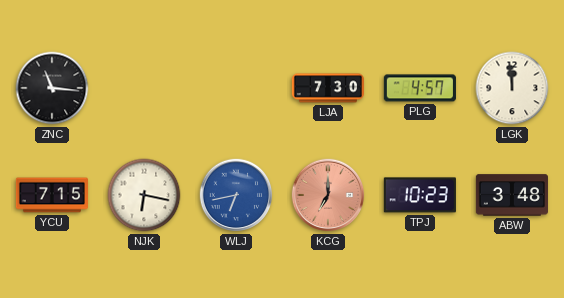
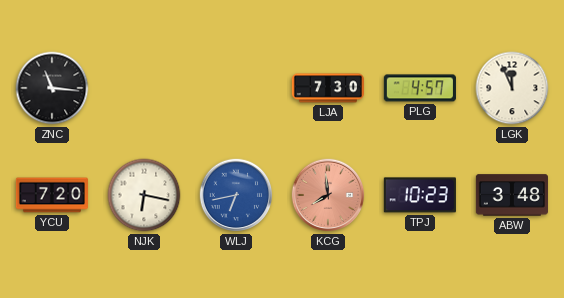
LGK: 11:59 -> 11:56
YCU: 7:15 -> 7:20
KCG: 7:00 -> 7:59
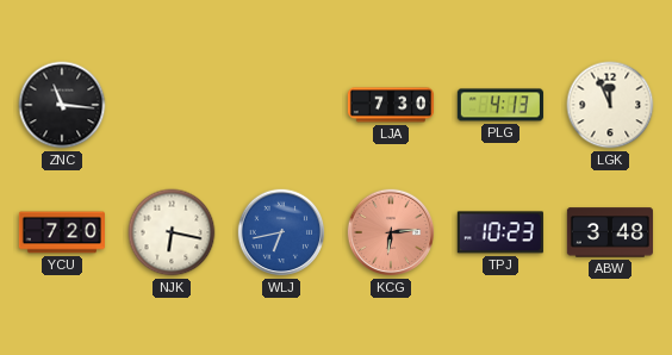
PLG: 4:57 -> 4:13
KCG: 7:59 -> 6:14
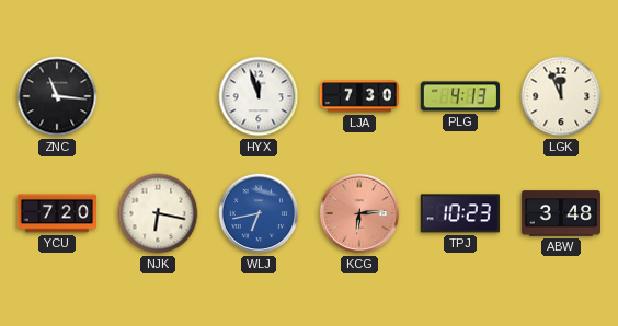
HYX: none -> 11:57
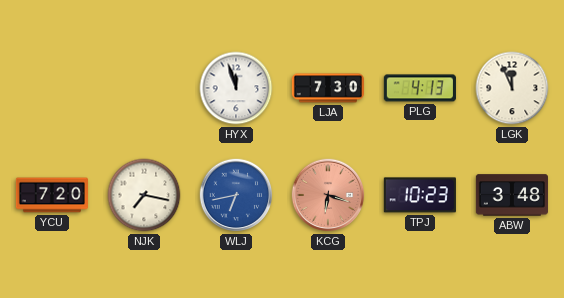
ZNC: 11:16 -> none
NJK: 6:17 -> 7:17
KCG: 6:14 -> 6:18
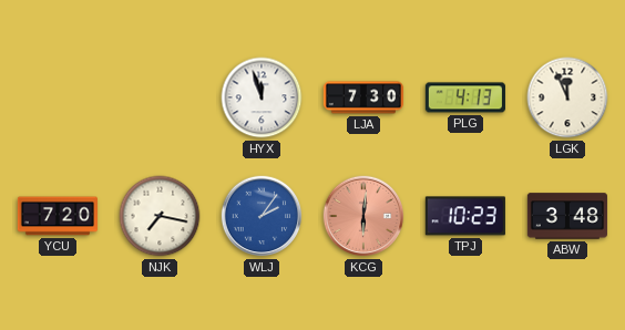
WLJ: 6:43 -> 2:06
KCG: 6:18 -> 6:01
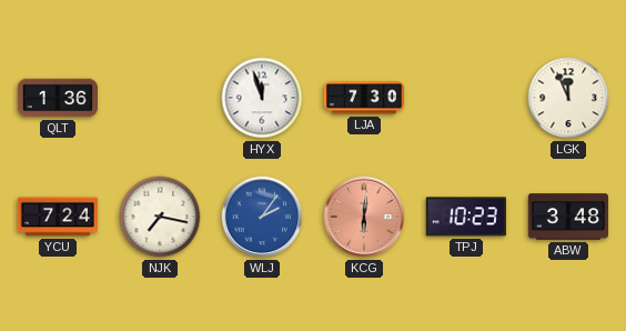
QLT: none -> 1:36
PLG: 4:13 -> none
YCU: 7:20 -> 7:24
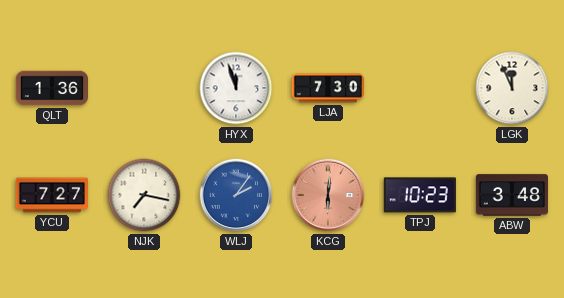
YCU: 7:24 -> 7:27
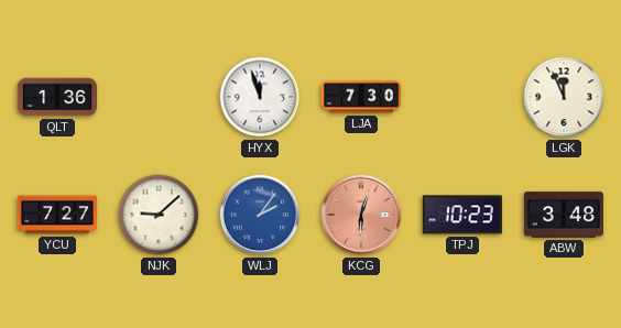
NJK: 7:17 -> 9:08
KCG: 6:01 -> 6:03
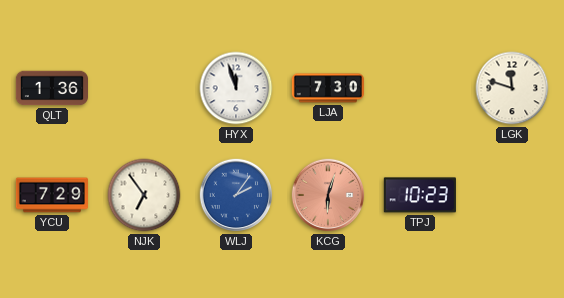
LGK: 11:56 -> 11:48
YCU: 7:27 -> 7:29
NJK: 9:08 -> 6:54
ABW: 3:48 -> none
